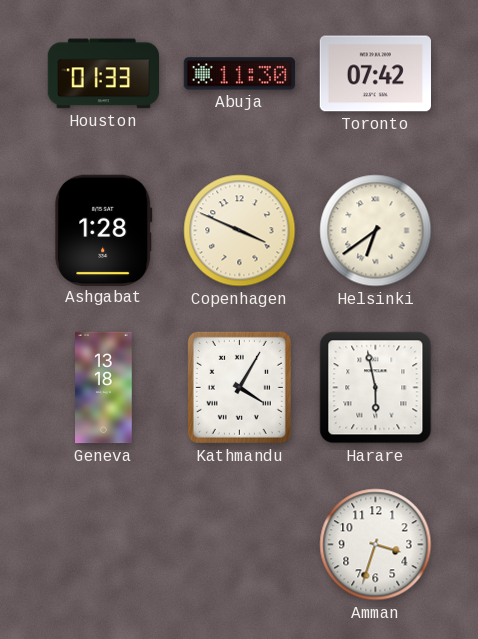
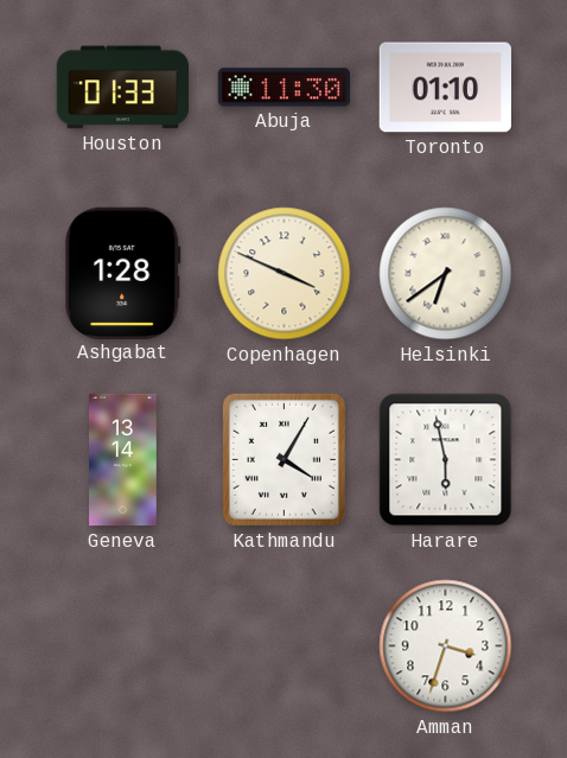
Toronto: 07:42 -> 01:10
Geneva: 13:18 -> 13:14
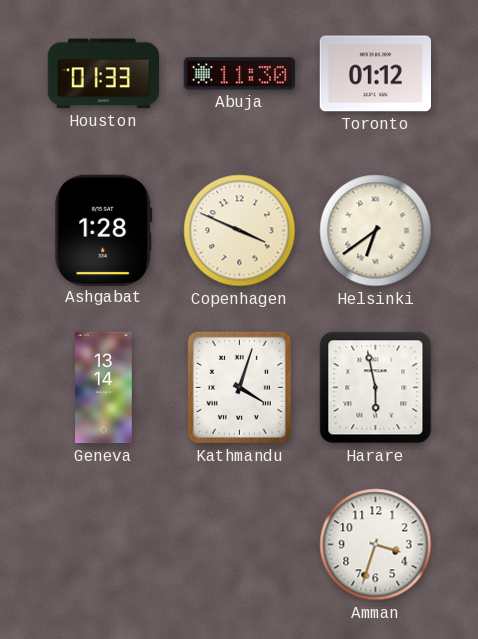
Toronto: 01:10 -> 01:12
Kathmandu: 4:05 -> 4:03
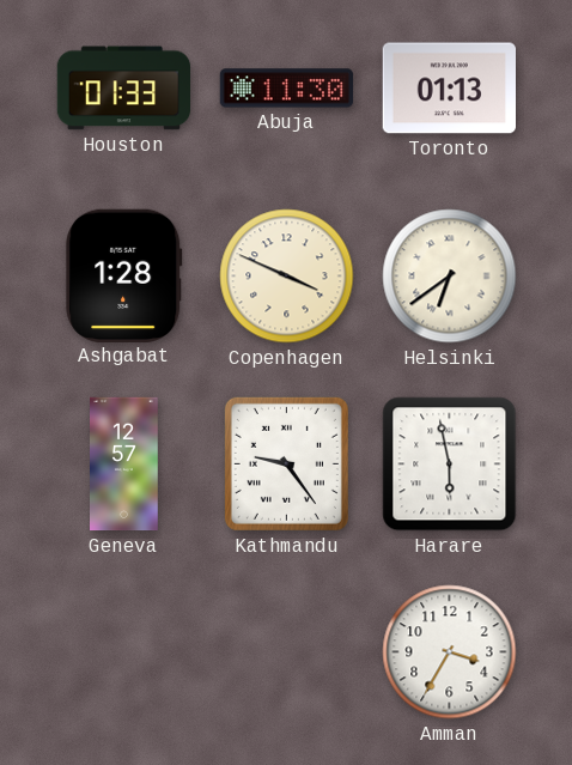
Toronto: 01:12 -> 01:13
Geneva: 13:14 -> 12:57
Kathmandu: 4:03 -> 9:24
Amman: 3:33 -> 3:35
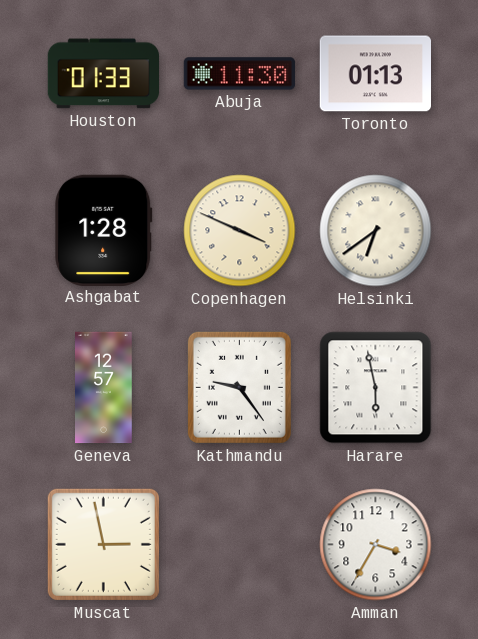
Muscat: none -> 2:58
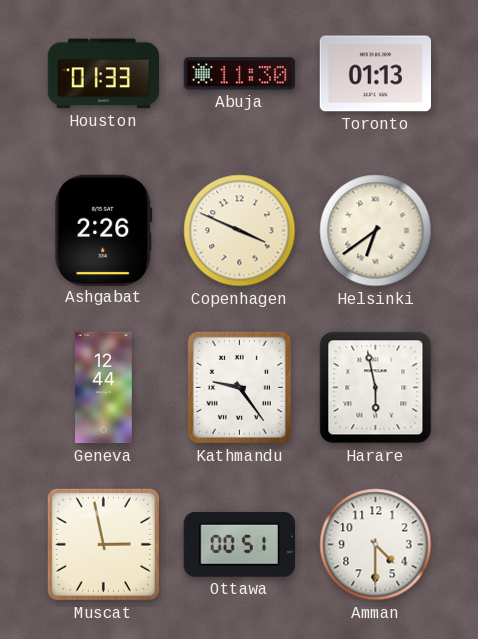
Ashgabat: 1:28 -> 2:26
Geneva: 12:57 -> 12:44
Ottawa: none -> 00:51
Amman: 3:35 -> 4:30
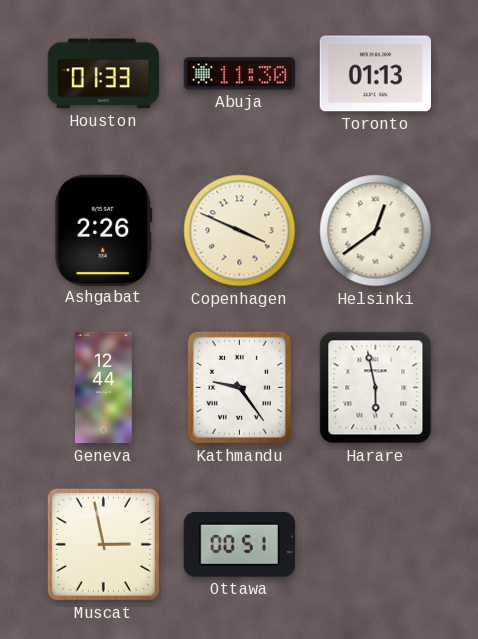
Helsinki: 6:39 -> 12:39
Amman: 4:30 -> none
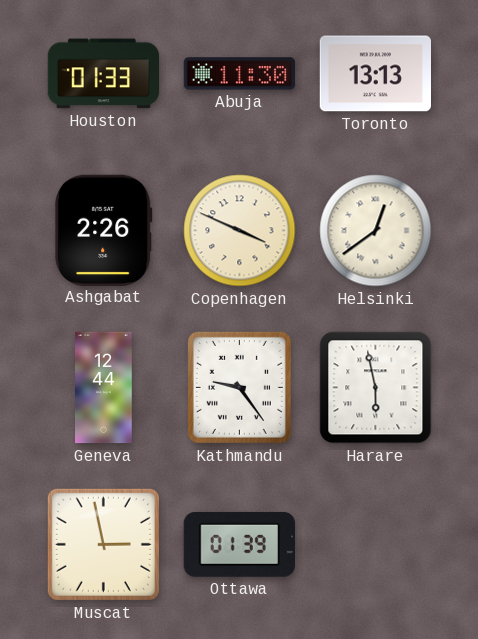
Toronto: 01:13 -> 13:13
Ottawa: 00:51 -> 01:39
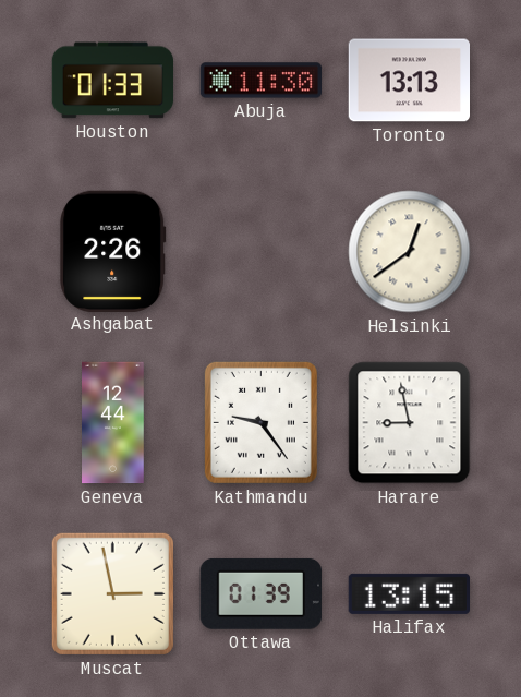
Copenhagen: 3:49 -> none
Harare: 5:58 -> 8:58
Halifax: none -> 13:15
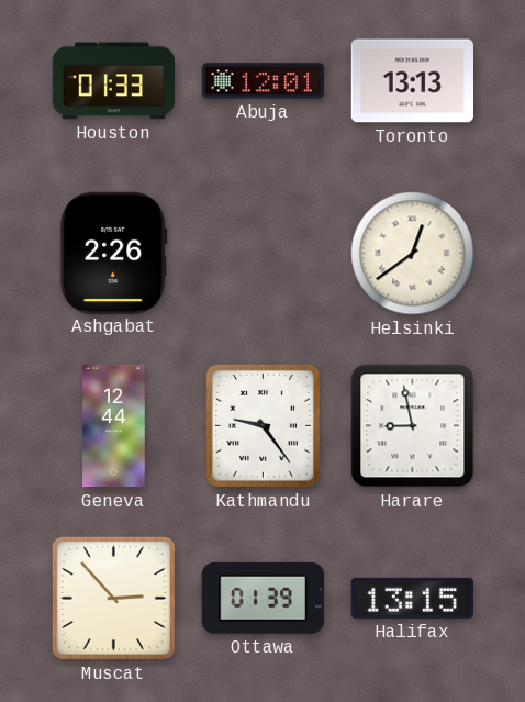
Abuja: 11:30 -> 12:01
Muscat: 2:58 -> 2:53
